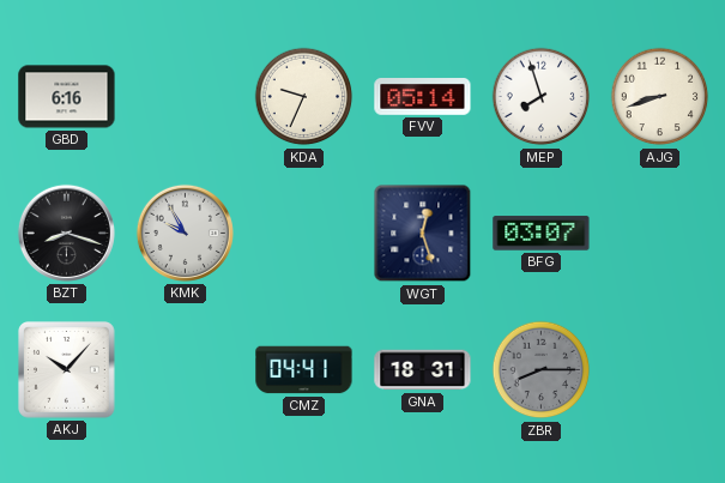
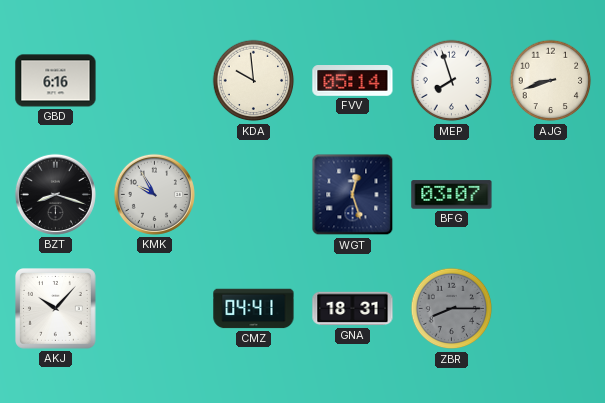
KDA: 9:34 -> 9:59
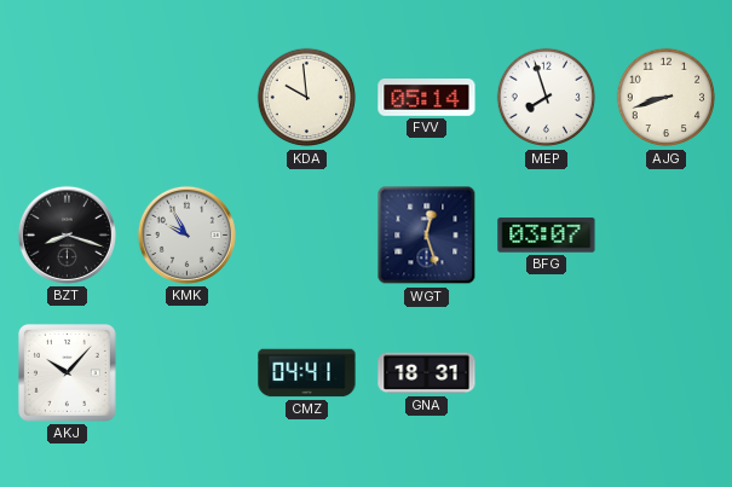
GBD: 6:16 -> none
ZBR: 8:15 -> none
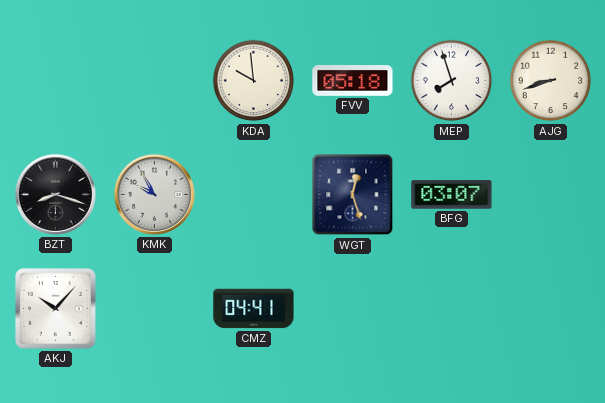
FVV: 05:14 -> 05:18
GNA: 18:31 -> none
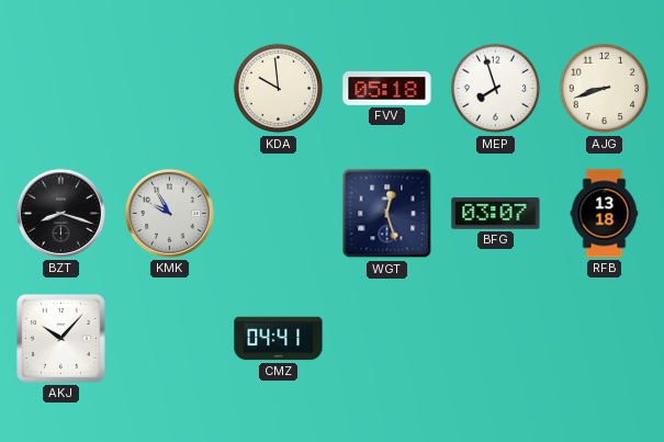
RFB: none -> 13:18
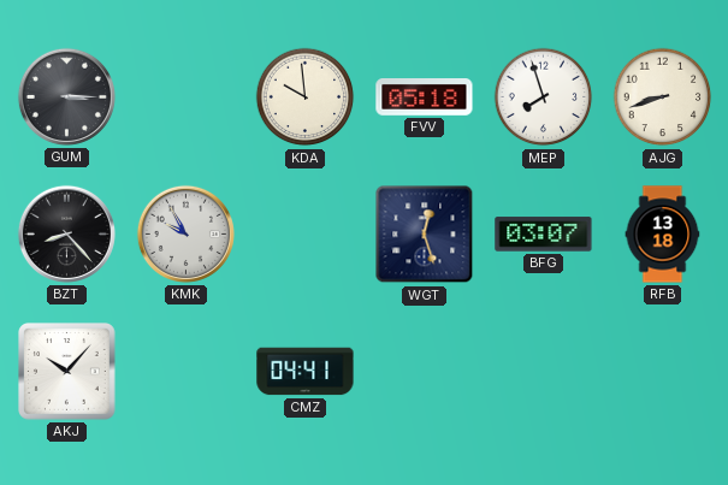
GUM: none -> 3:15
BZT: 8:18 -> 8:23
